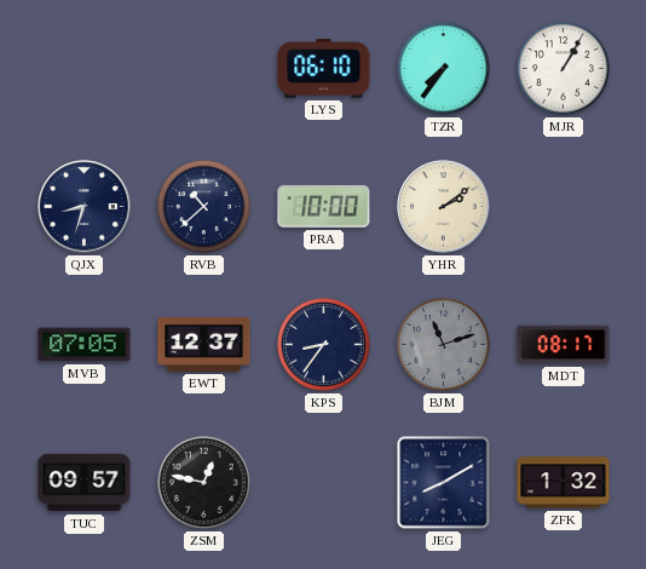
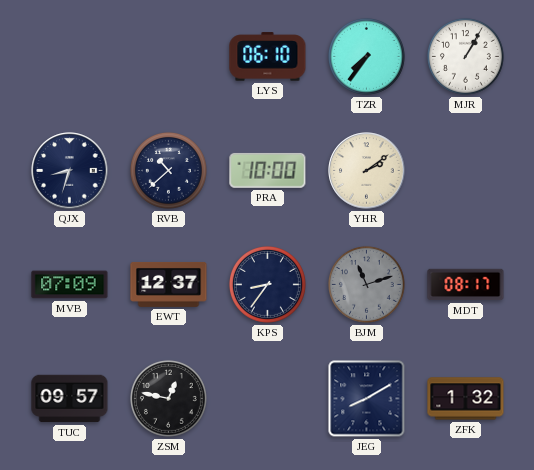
MVB: 07:05 -> 07:09
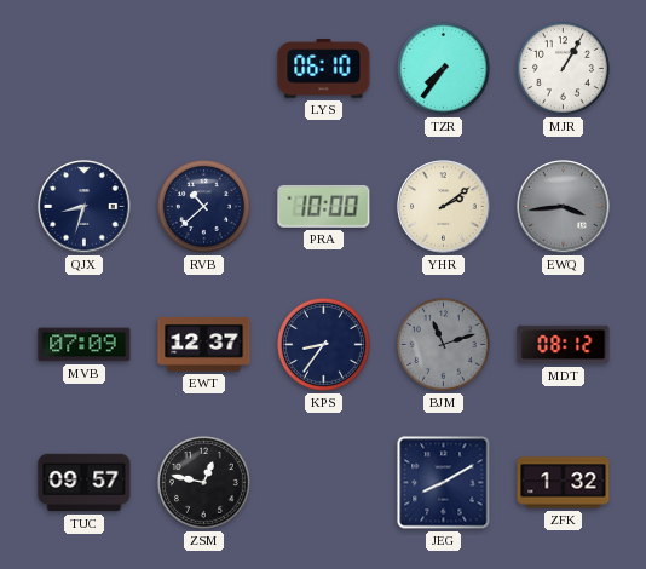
EWQ: none -> 3:44
MDT: 08:17 -> 08:12
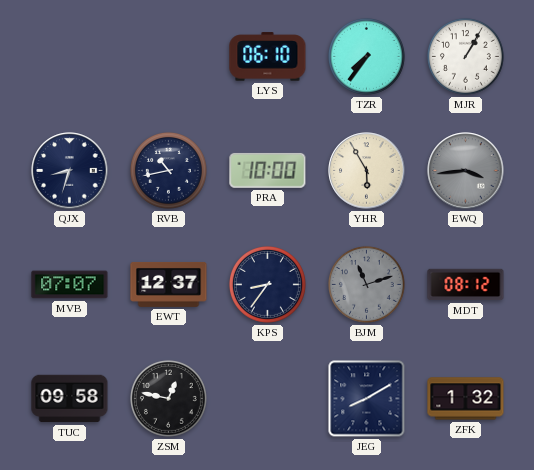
RVB: 10:38 -> 10:43
YHR: 2:09 -> 5:55
MVB: 07:09 -> 07:07
TUC: 09:57 -> 09:58
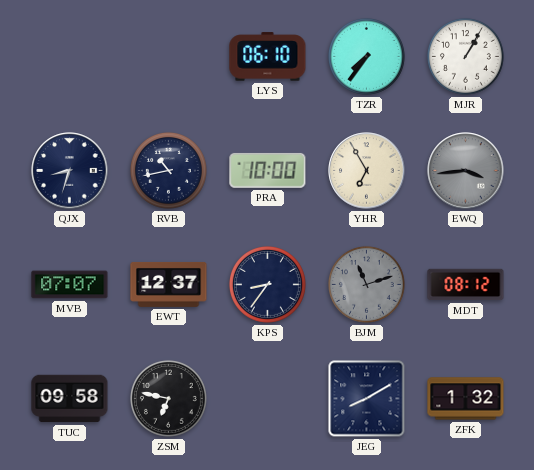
YHR: 5:55 -> 6:55
ZSM: 12:47 -> 6:47
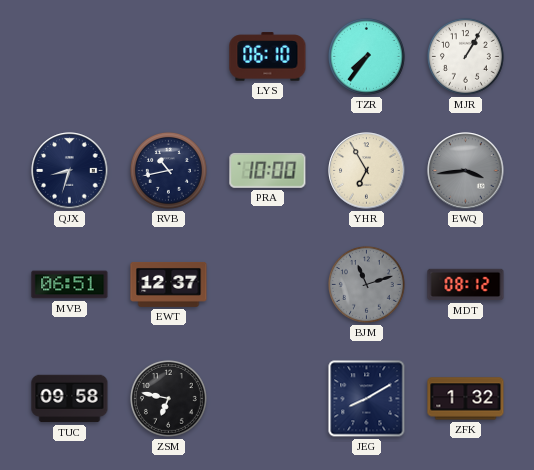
MVB: 07:07 -> 06:51
KPS: 8:36 -> none
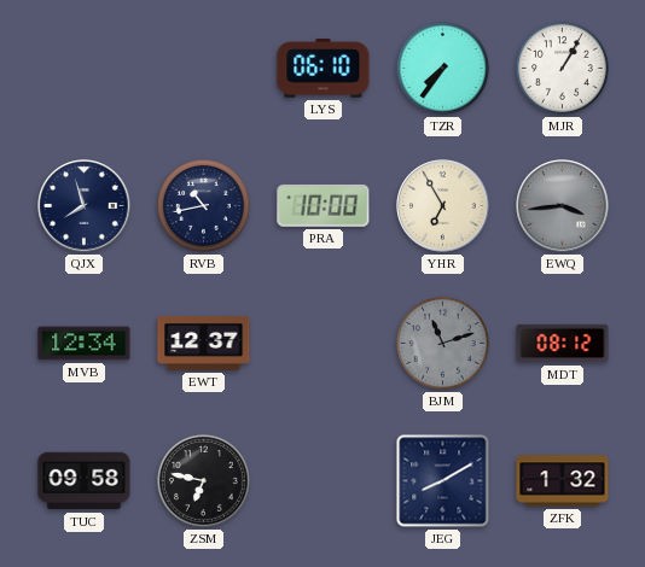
QJX: 8:33 -> 7:57
MVB: 06:51 -> 12:34
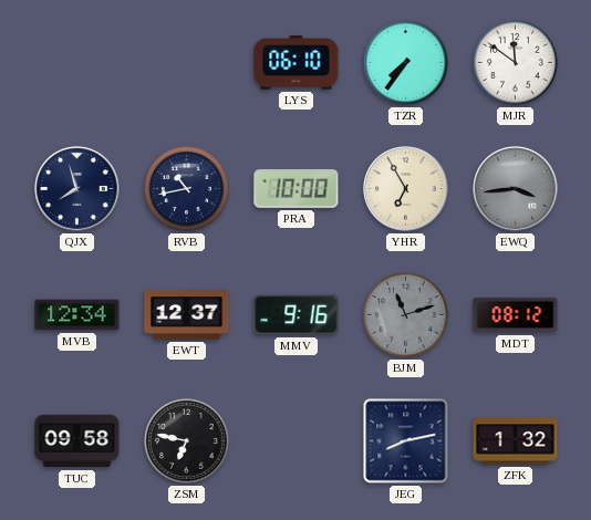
MJR: 1:05 -> 11:51
MMV: none -> 9:16
JEG: 8:10 -> 8:13
